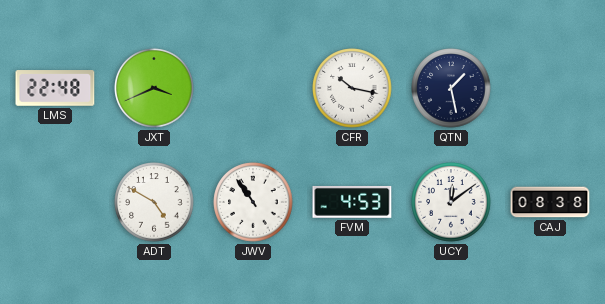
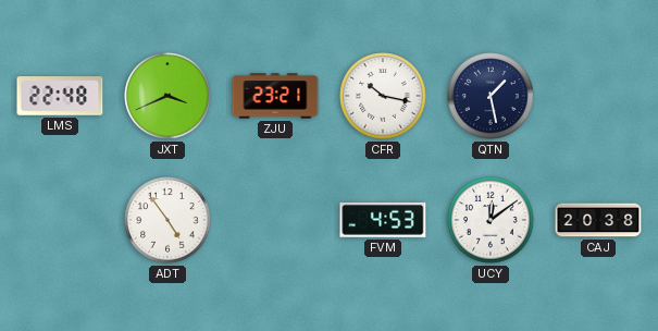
ZJU: none -> 23:21
ADT: 4:50 -> 4:54
JWV: 10:54 -> none
CAJ: 08:38 -> 20:38
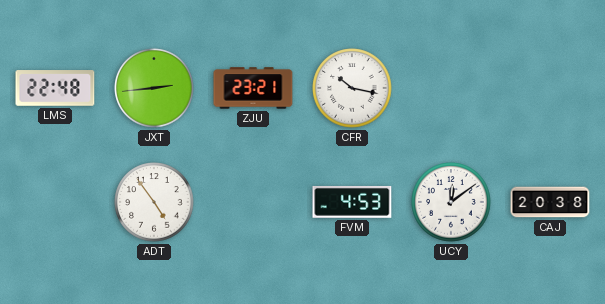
JXT: 3:41 -> 2:44
QTN: 1:28 -> none
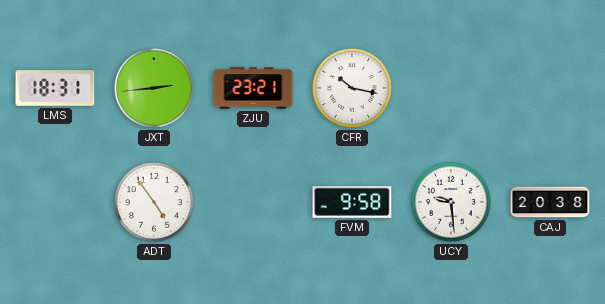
LMS: 22:48 -> 18:31
FVM: 4:53 -> 9:58
UCY: 12:09 -> 9:29
